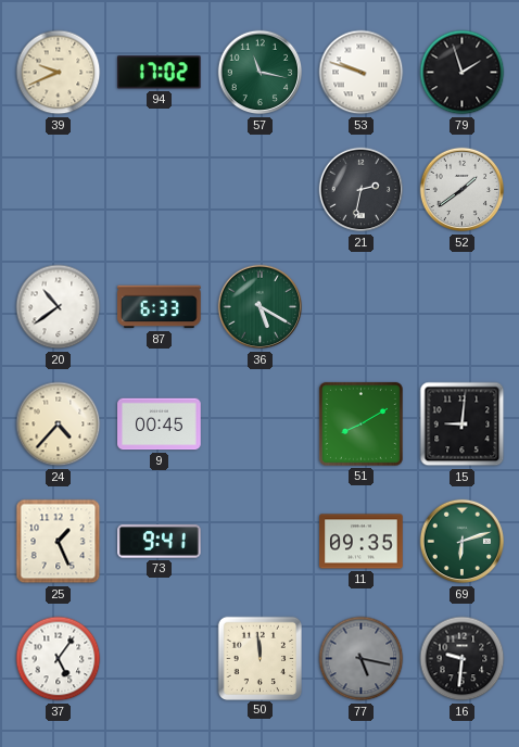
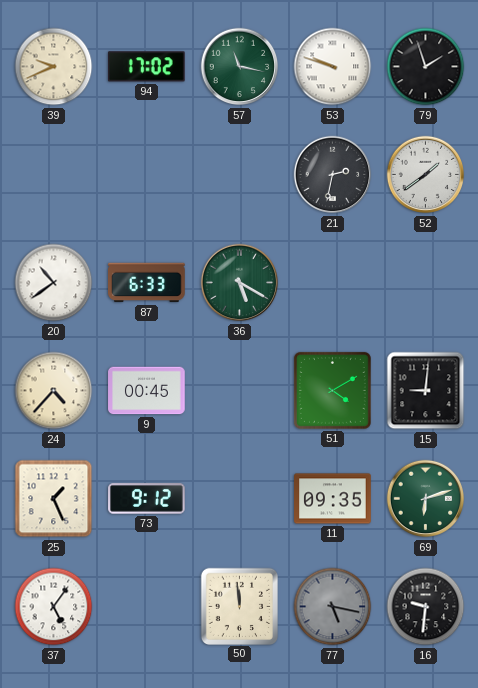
51: 8:10 -> 4:10
73: 9:41 -> 9:12
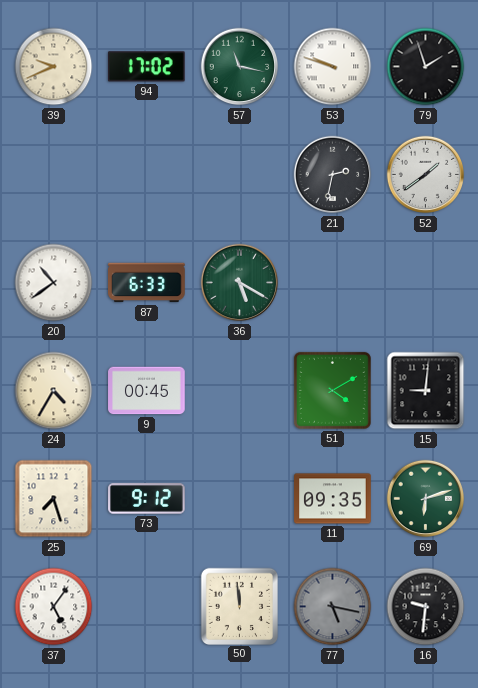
24: 4:37 -> 4:35
25: 1:26 -> 7:27
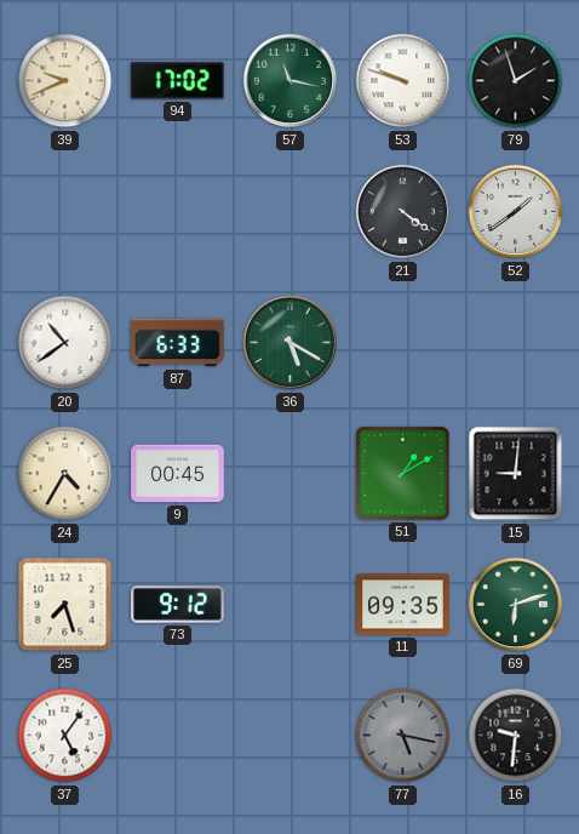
21: 2:32 -> 4:21
51: 4:10 -> 1:10
50: 11:59 -> none
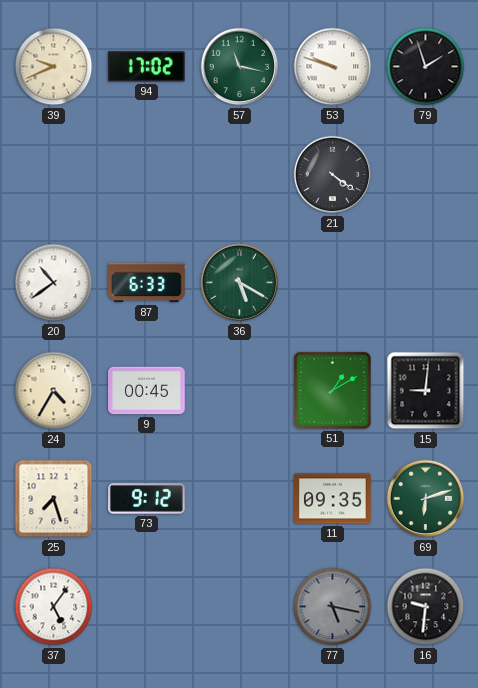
52: 1:39 -> none
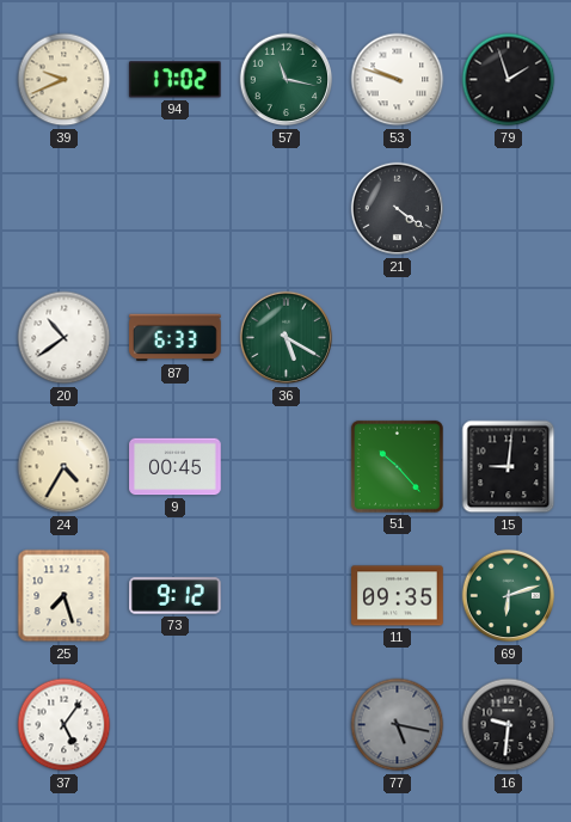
51: 1:10 -> 10:23
